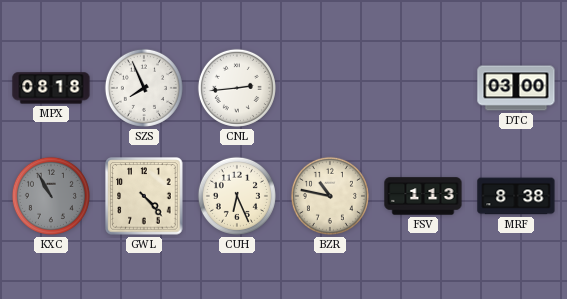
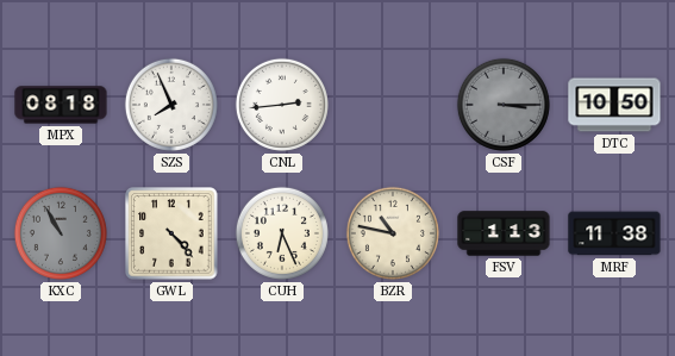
CSF: none -> 3:15
DTC: 03:00 -> 10:50
MRF: 8:38 -> 11:38
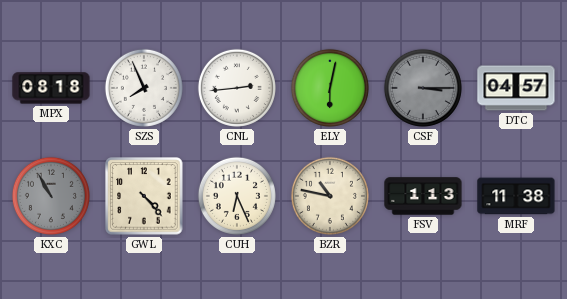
ELY: none -> 6:02
DTC: 10:50 -> 04:57
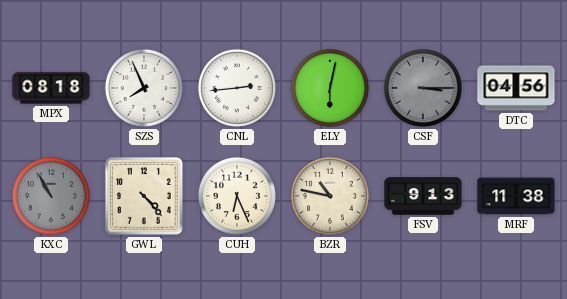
DTC: 04:57 -> 04:56
FSV: 1:13 -> 9:13
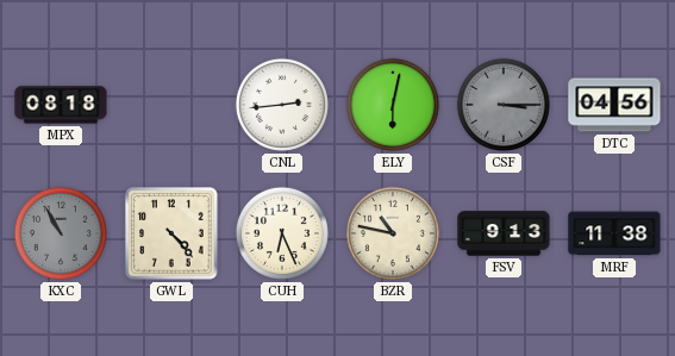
SZS: 7:56 -> none
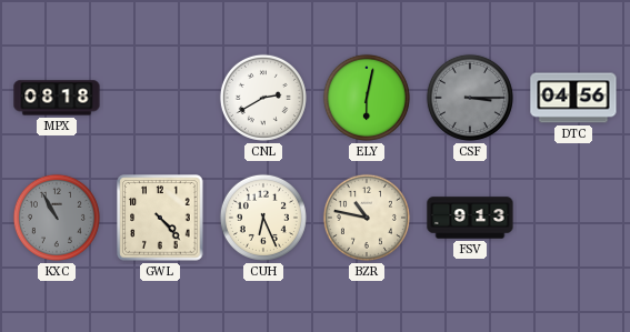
CNL: 2:44 -> 2:40
MRF: 11:38 -> none
